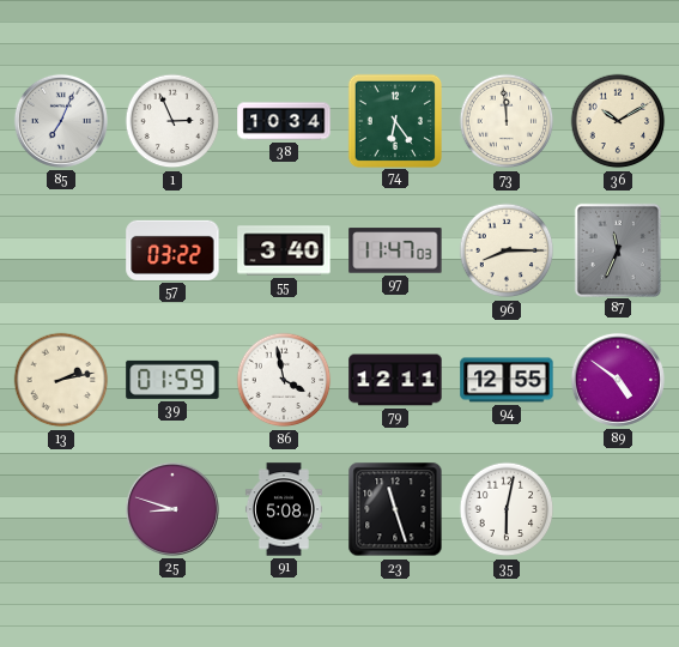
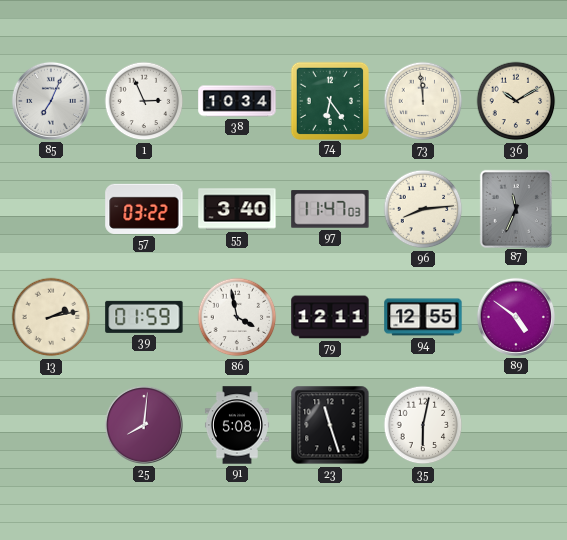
96: 8:15 -> 8:14
25: 8:48 -> 8:01
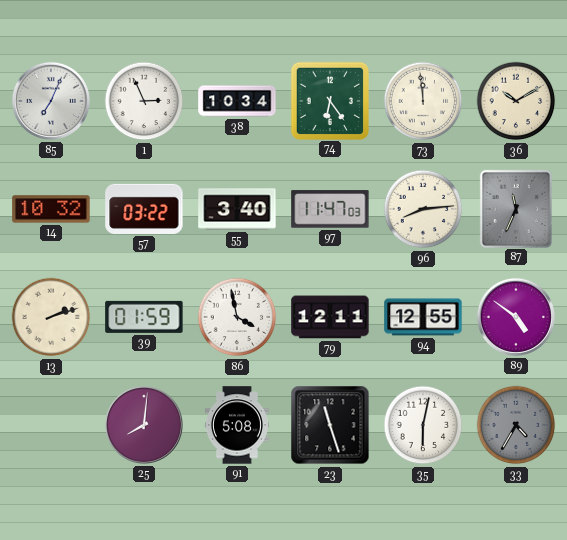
14: none -> 10:32
13: 2:13 -> 2:12
33: none -> 4:35
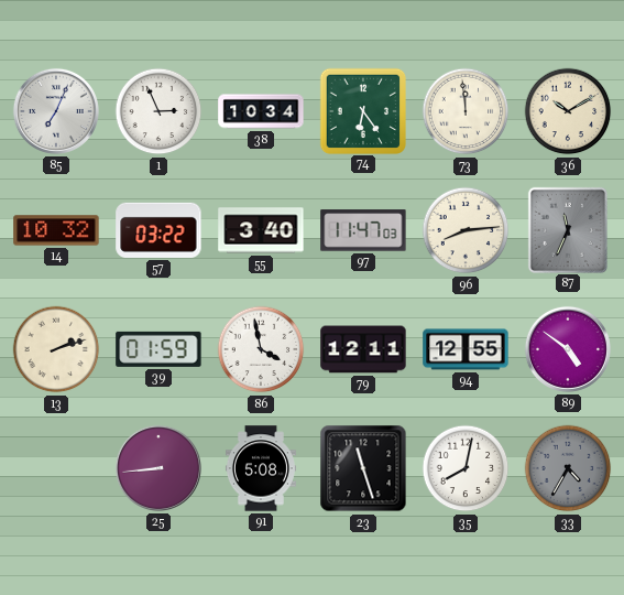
25: 8:01 -> 8:44
35: 6:02 -> 8:02
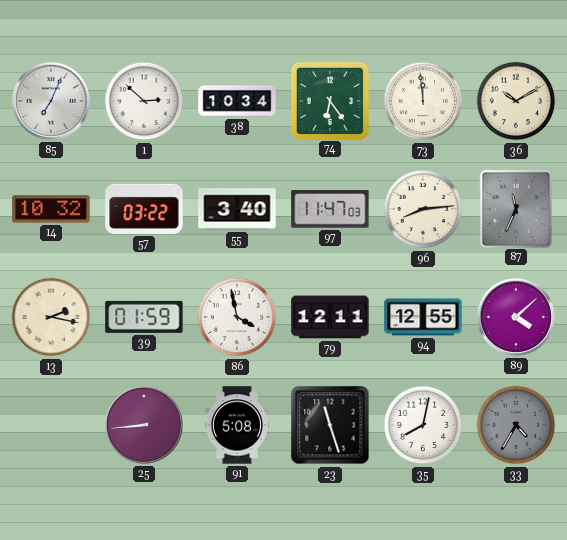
1: 2:56 -> 2:52
13: 2:12 -> 2:17
89: 4:51 -> 4:08
